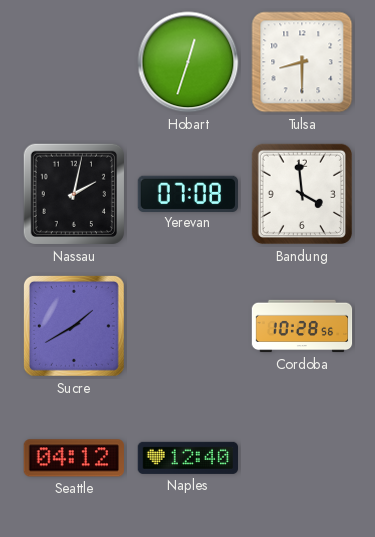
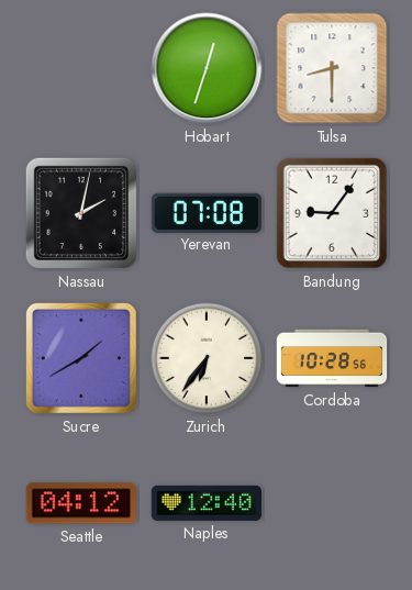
Bandung: 3:59 -> 9:06
Zurich: none -> 6:36
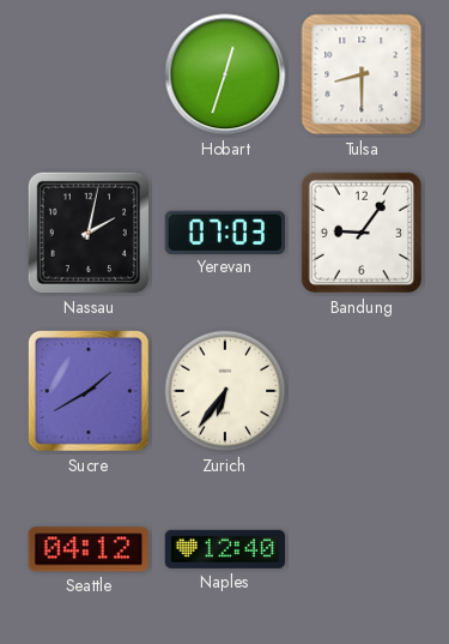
Yerevan: 07:08 -> 07:03
Cordoba: 10:28 -> none
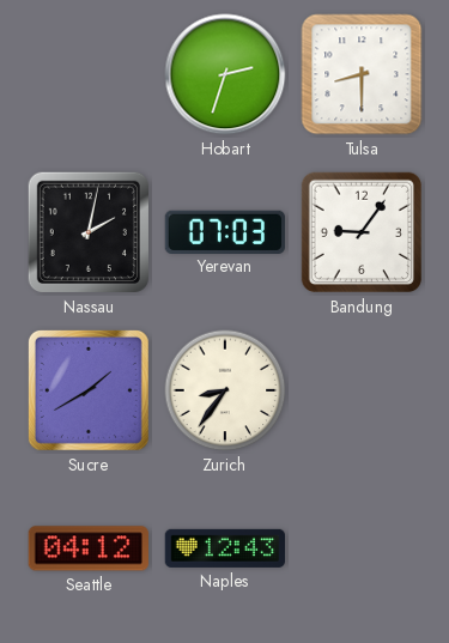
Hobart: 12:33 -> 2:33
Zurich: 6:36 -> 8:36
Naples: 12:40 -> 12:43
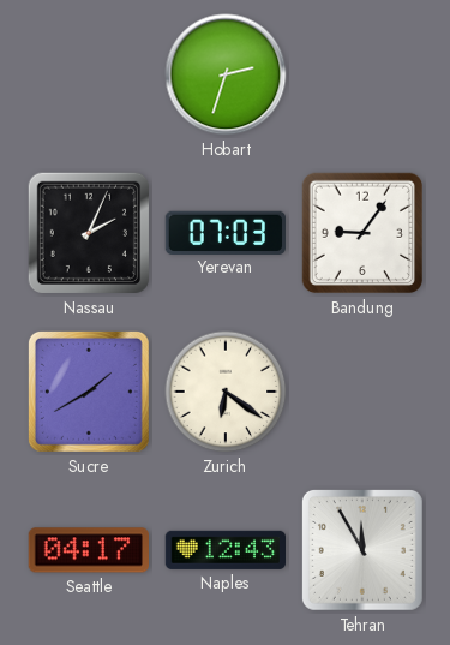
Tulsa: 8:30 -> none
Nassau: 2:02 -> 2:04
Zurich: 8:36 -> 6:21
Seattle: 04:12 -> 04:17
Tehran: none -> 11:55
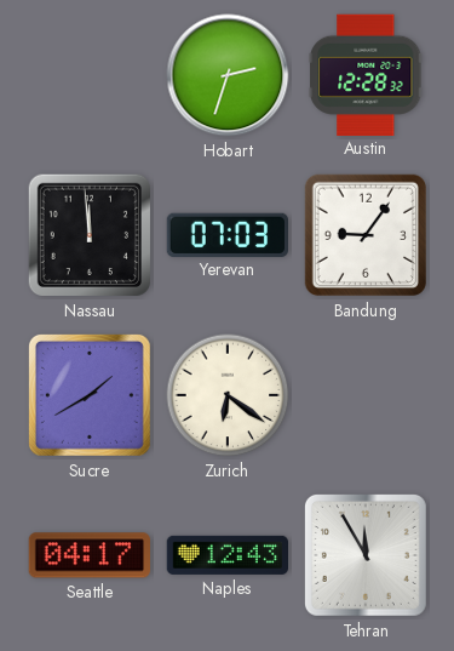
Austin: none -> 12:28
Nassau: 2:04 -> 11:59
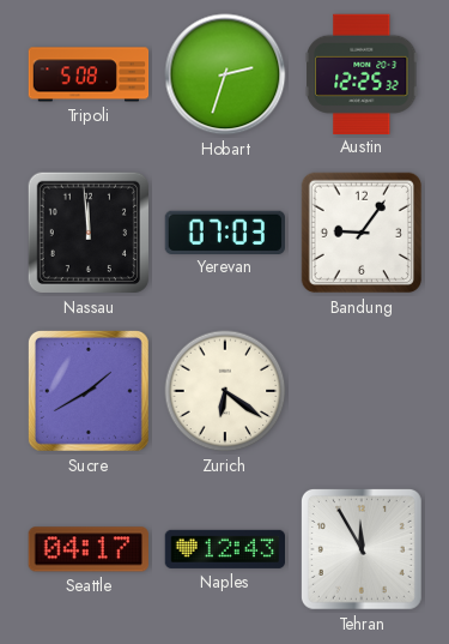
Tripoli: none -> 5:08
Austin: 12:28 -> 12:25
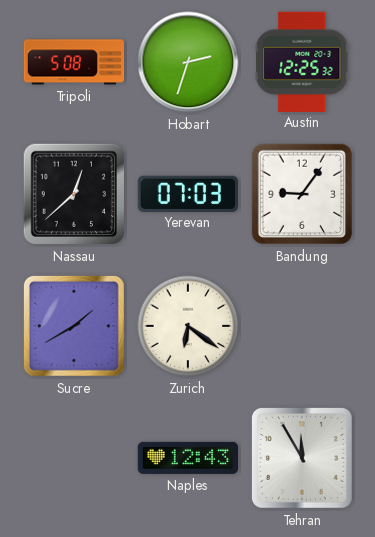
Nassau: 11:59 -> 12:38
Seattle: 04:17 -> none
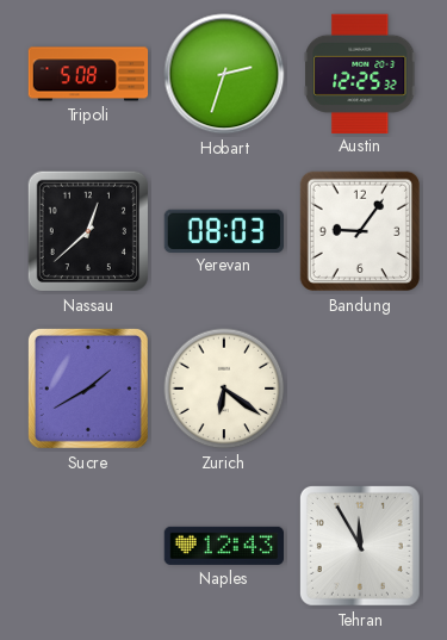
Yerevan: 07:03 -> 08:03
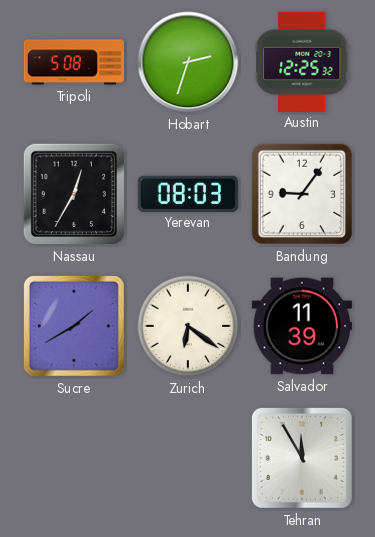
Nassau: 12:38 -> 12:35
Salvador: none -> 11:39
Naples: 12:43 -> none
